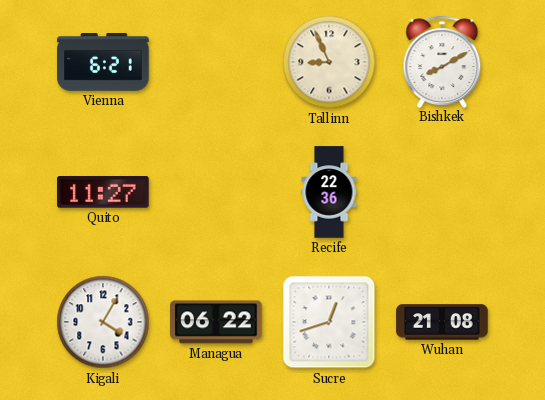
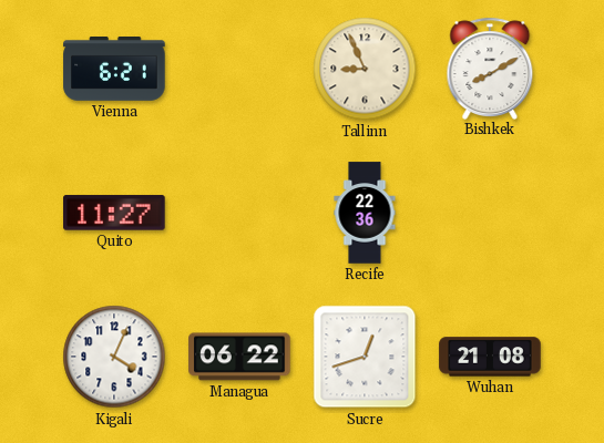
Kigali: 4:05 -> 4:04
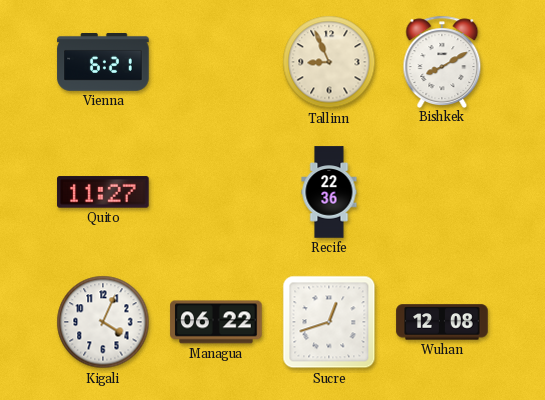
Wuhan: 21:08 -> 12:08
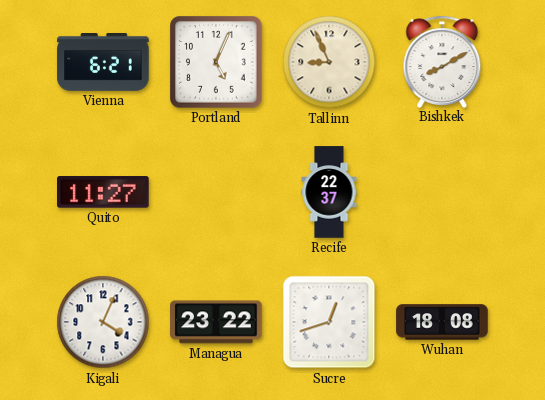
Portland: none -> 5:04
Recife: 22:36 -> 22:37
Managua: 06:22 -> 23:22
Wuhan: 12:08 -> 18:08
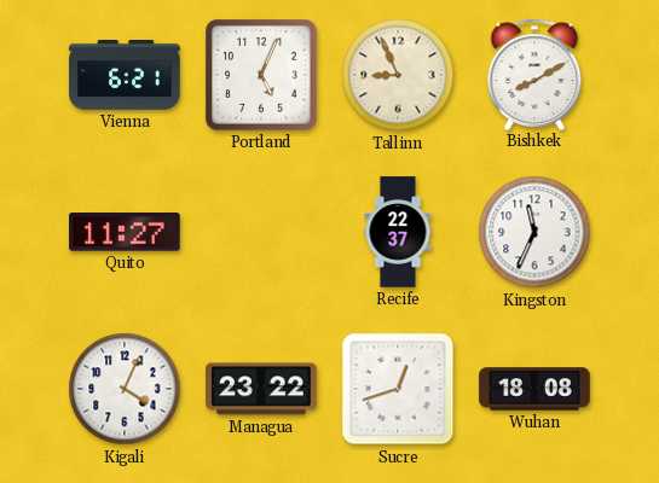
Kingston: none -> 11:34
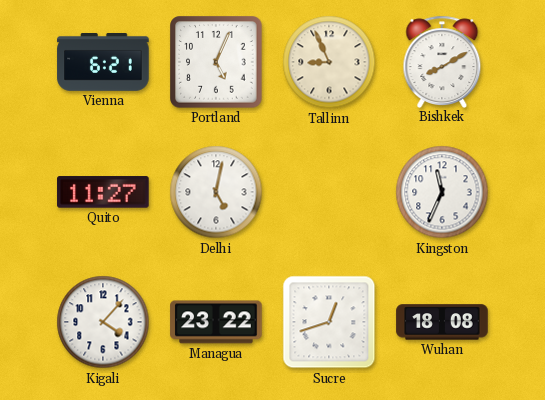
Delhi: none -> 5:02
Recife: 22:37 -> none
Kigali: 4:04 -> 4:07
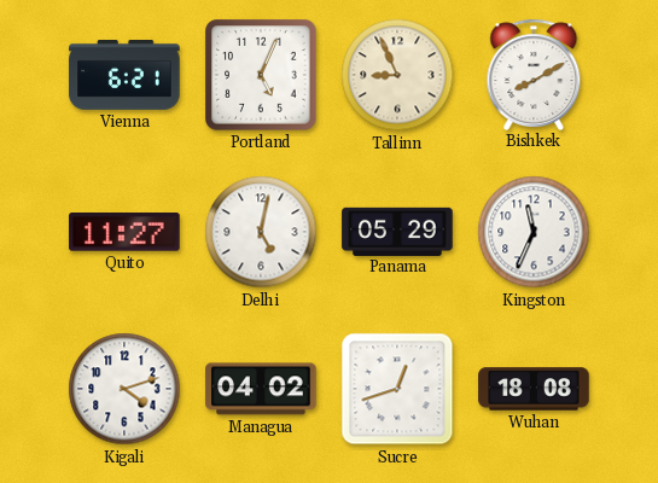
Panama: none -> 05:29
Kigali: 4:07 -> 4:12
Managua: 23:22 -> 04:02
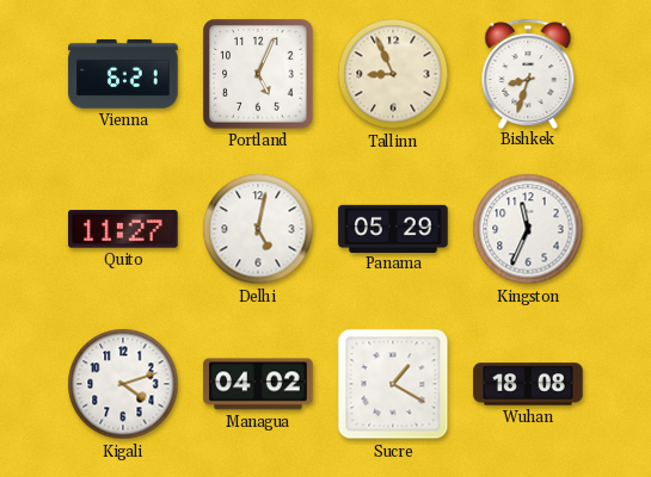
Bishkek: 8:10 -> 8:33
Sucre: 12:42 -> 1:20
